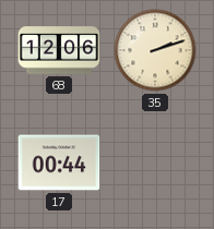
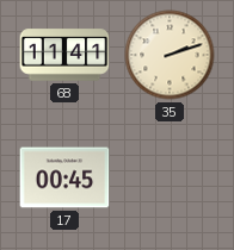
68: 12:06 -> 11:41
17: 00:44 -> 00:45
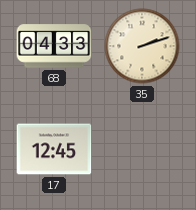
68: 11:41 -> 04:33
17: 00:45 -> 12:45
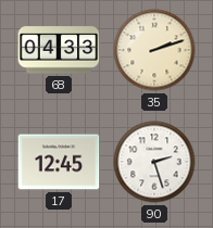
90: none -> 2:27
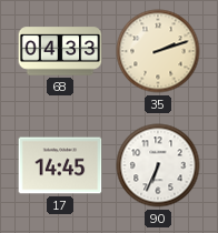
17: 12:45 -> 14:45
90: 2:27 -> 6:34
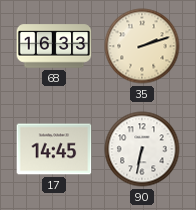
68: 04:33 -> 16:33
90: 6:34 -> 6:32
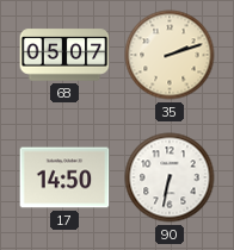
68: 16:33 -> 05:07
17: 14:45 -> 14:50
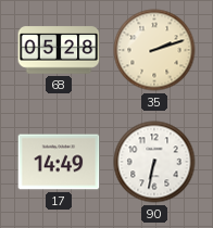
68: 05:07 -> 05:28
17: 14:50 -> 14:49
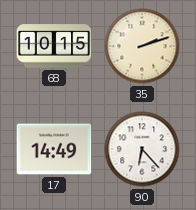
68: 05:28 -> 10:15
90: 6:32 -> 6:23
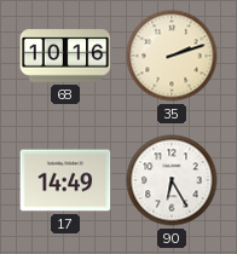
68: 10:15 -> 10:16
90: 6:23 -> 6:25
